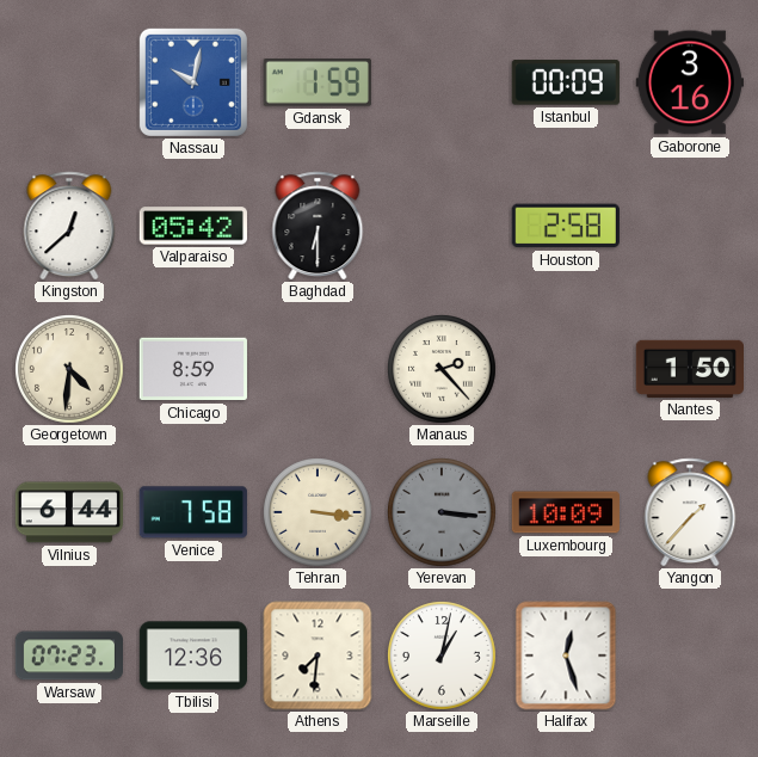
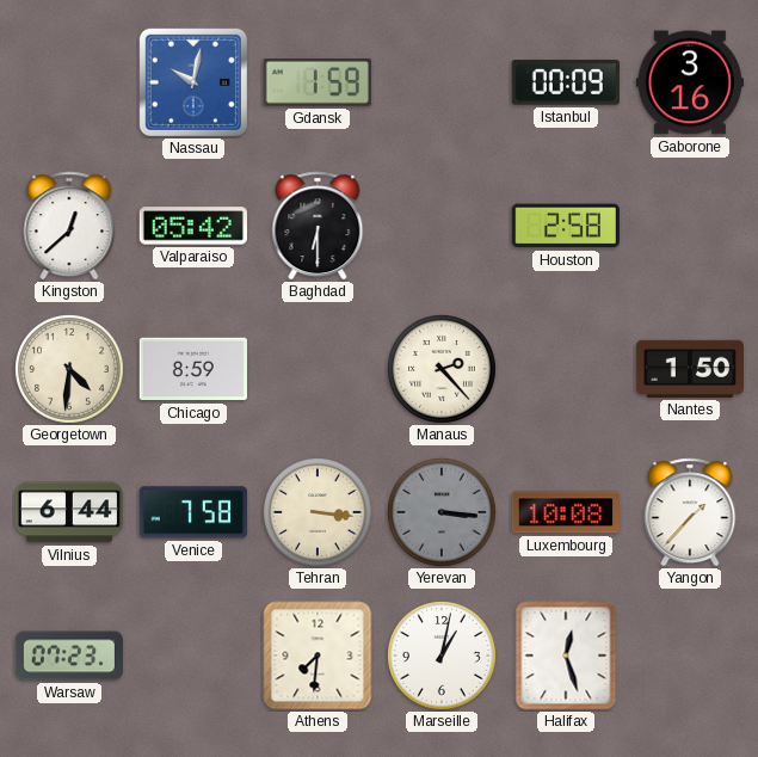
Luxembourg: 10:09 -> 10:08
Tbilisi: 12:36 -> none
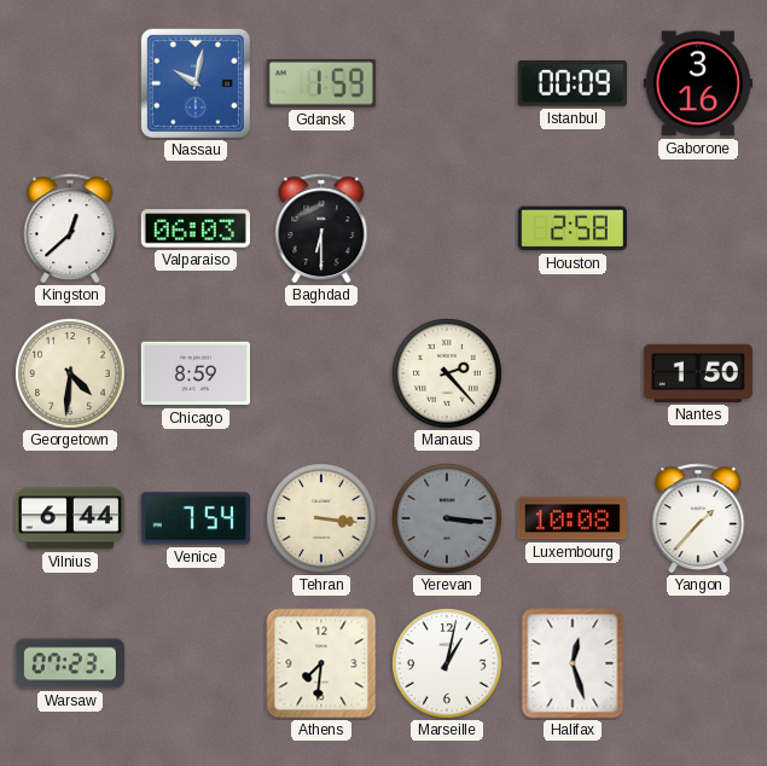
Valparaiso: 05:42 -> 06:03
Venice: 7:58 -> 7:54
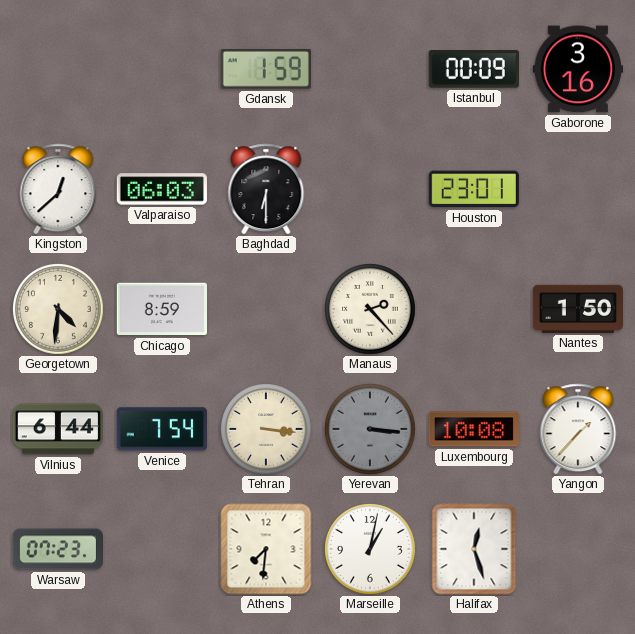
Nassau: 10:02 -> none
Houston: 2:58 -> 23:01
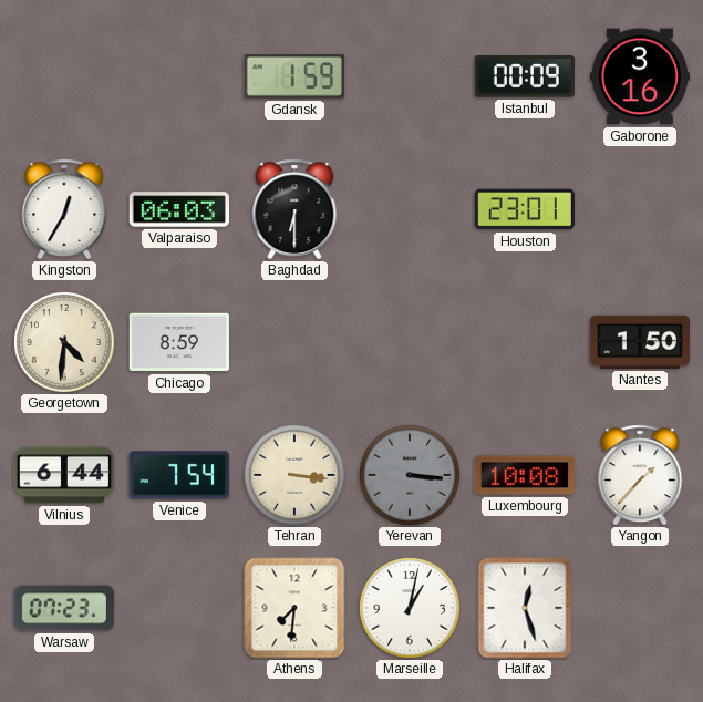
Kingston: 12:38 -> 12:35
Manaus: 2:23 -> none
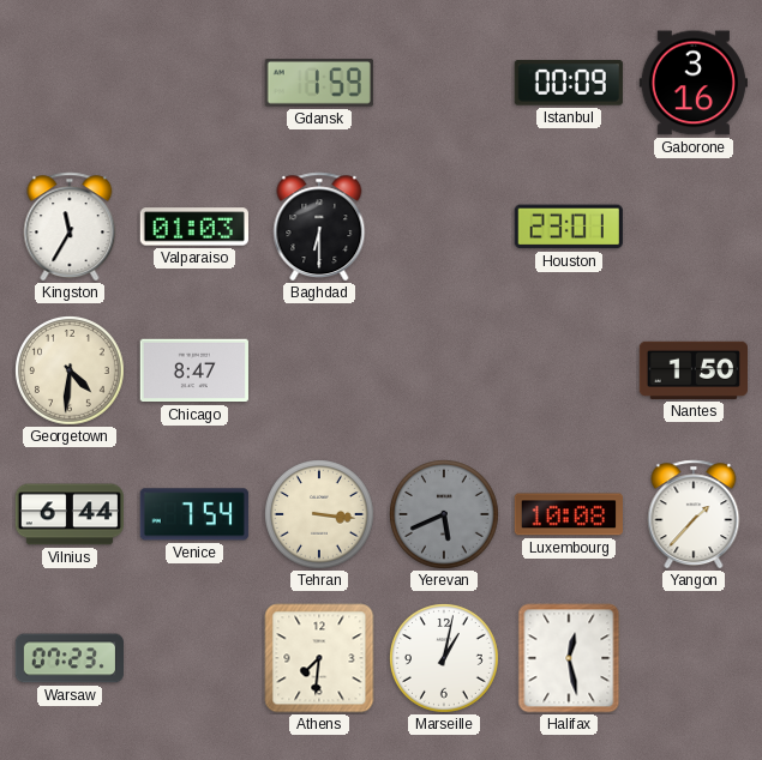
Kingston: 12:35 -> 11:35
Valparaiso: 06:03 -> 01:03
Chicago: 8:59 -> 8:47
Yerevan: 3:16 -> 5:41
Halifax: 12:27 -> 12:28
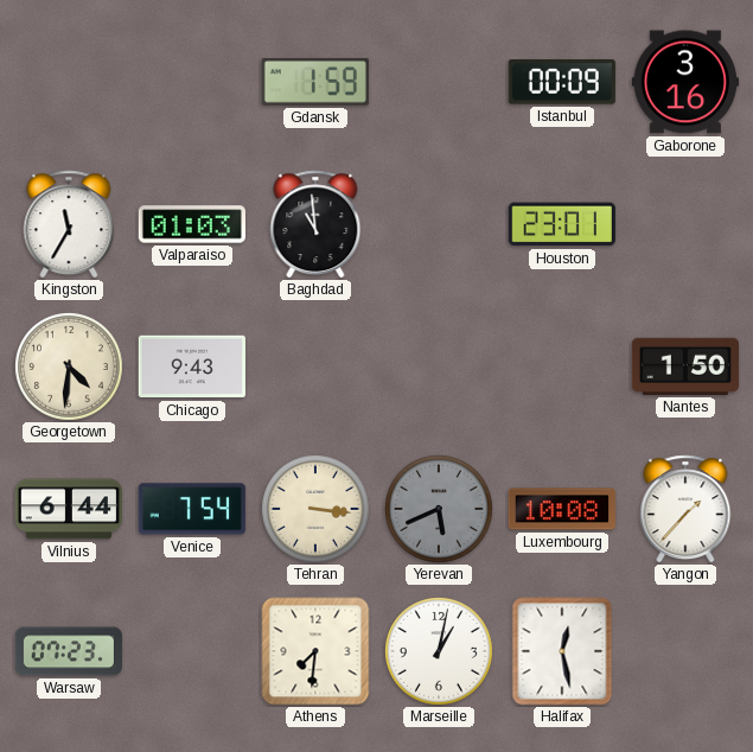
Baghdad: 6:30 -> 10:59
Chicago: 8:47 -> 9:43
